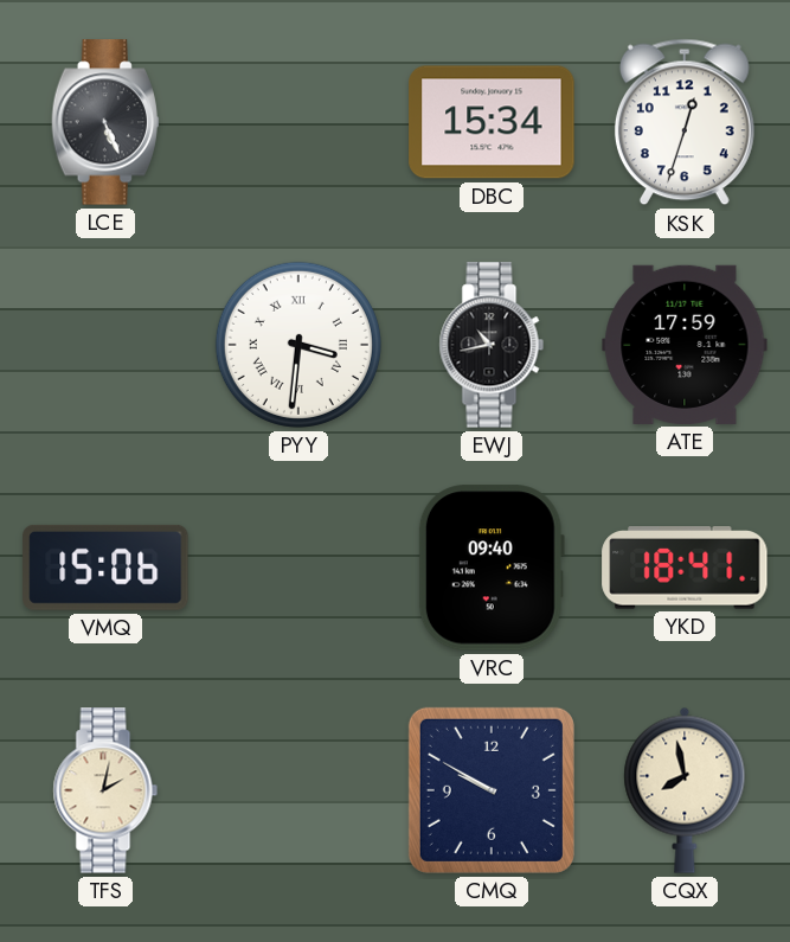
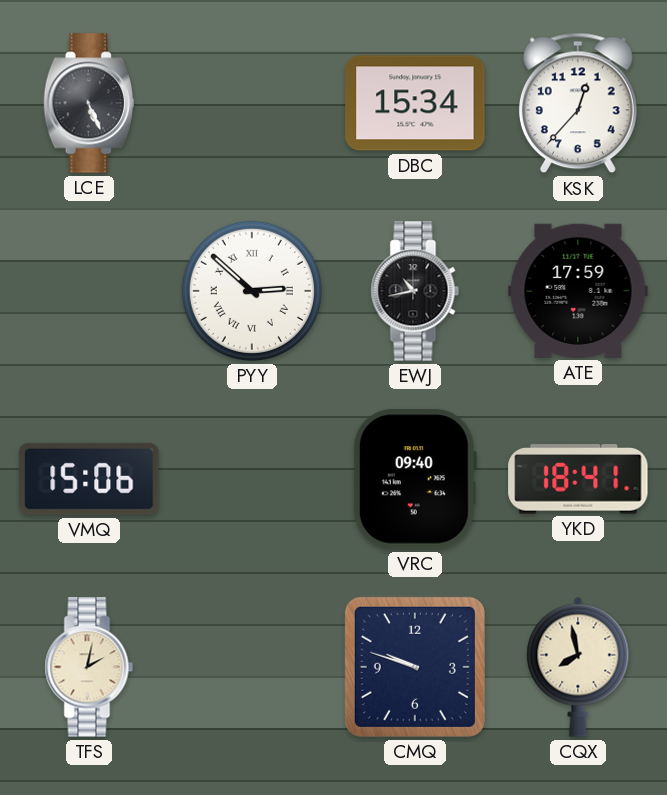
KSK: 12:33 -> 12:37
PYY: 3:31 -> 2:52
CMQ: 9:50 -> 9:48
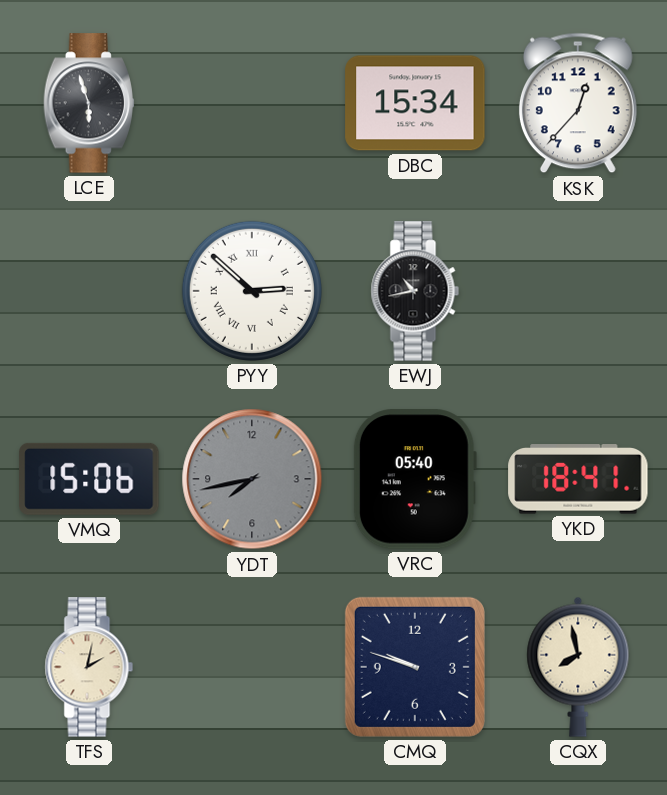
LCE: 5:26 -> 5:57
ATE: 17:59 -> none
YDT: none -> 7:43
VRC: 09:40 -> 05:40
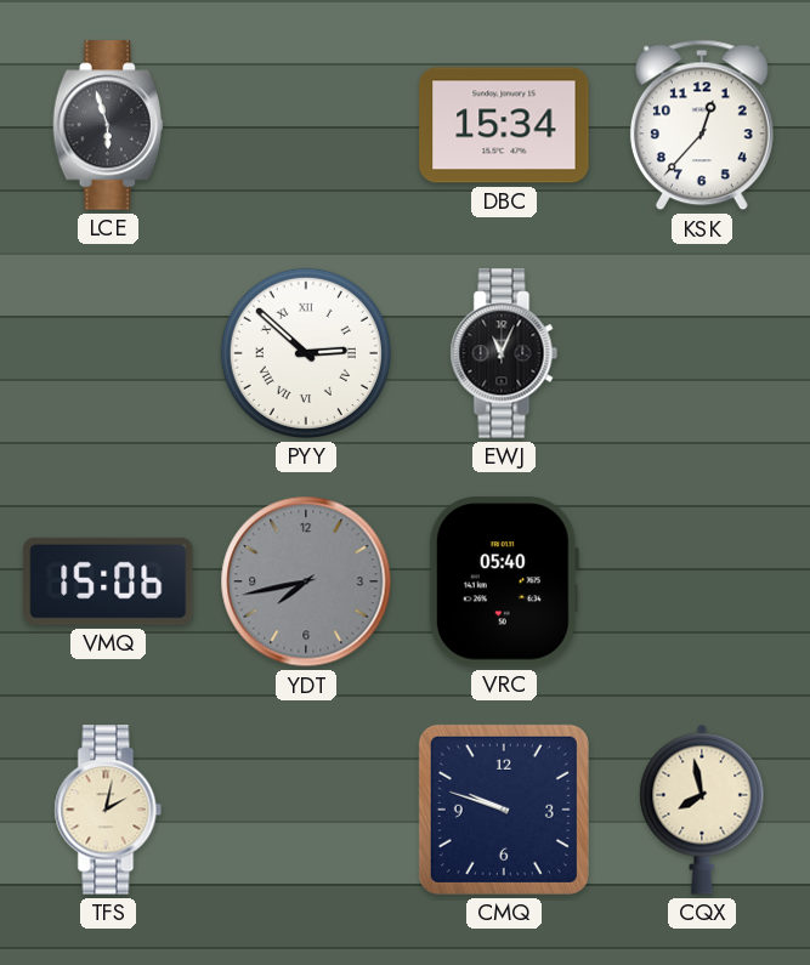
EWJ: 10:43 -> 11:04
YKD: 18:41 -> none
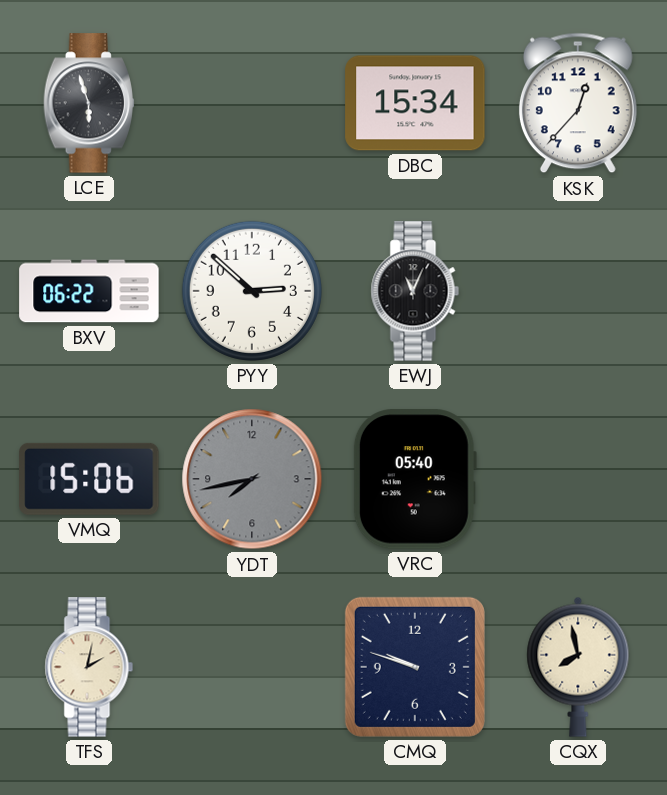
BXV: none -> 06:22
PYY numerals: Roman -> Arabic
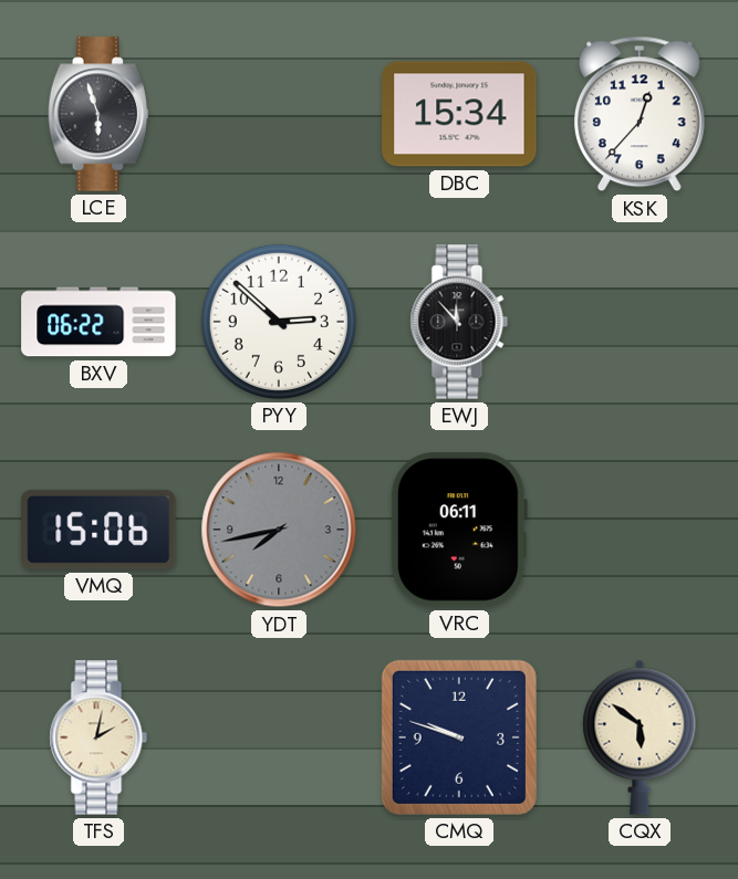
EWJ: 11:04 -> 11:53
VRC: 05:40 -> 06:11
CQX: 7:58 -> 5:51
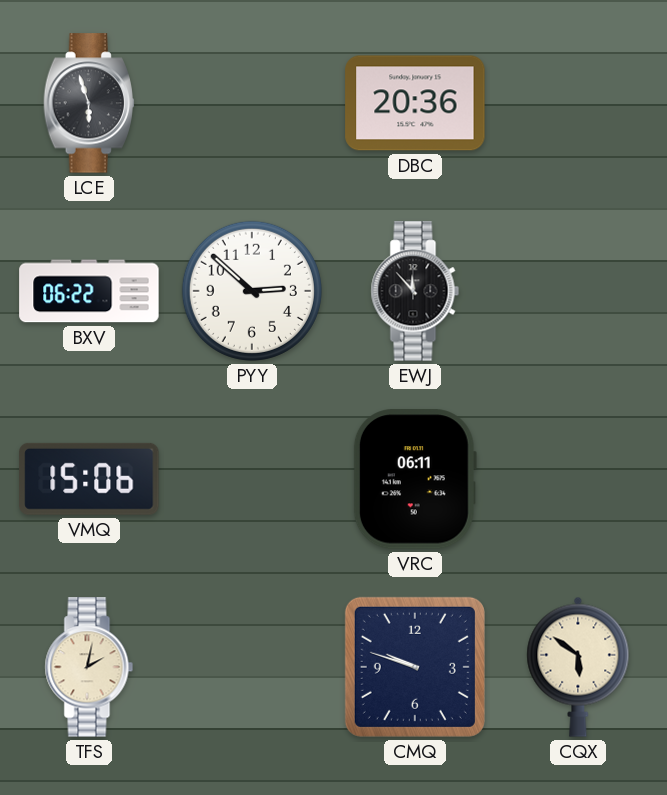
DBC: 15:34 -> 20:36
KSK: 12:37 -> none
YDT: 7:43 -> none
